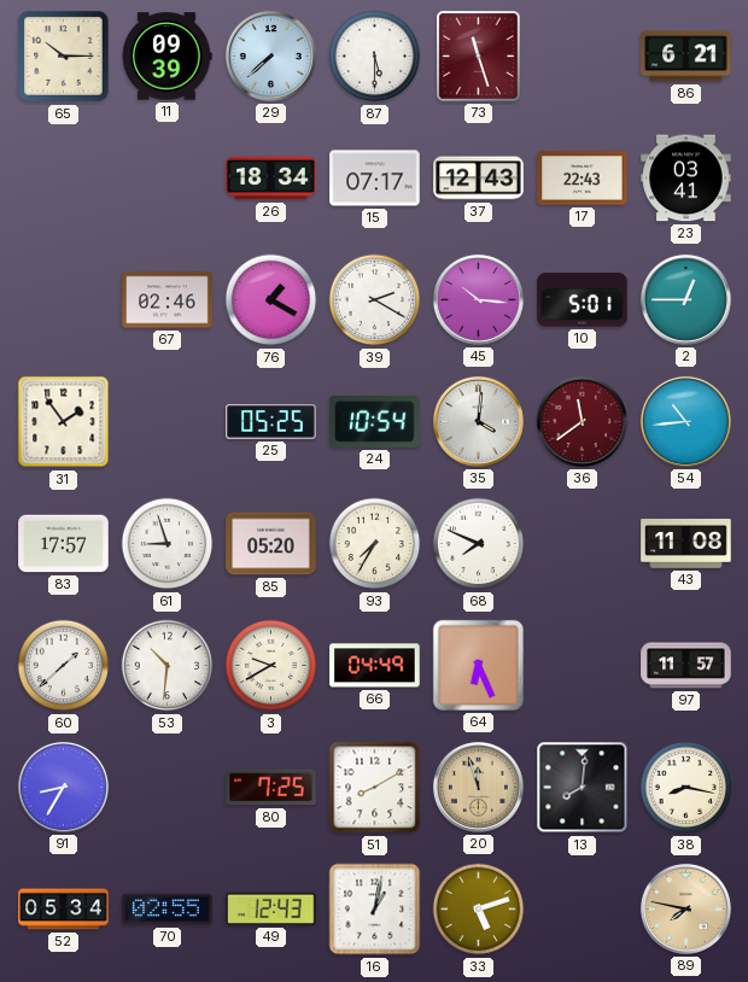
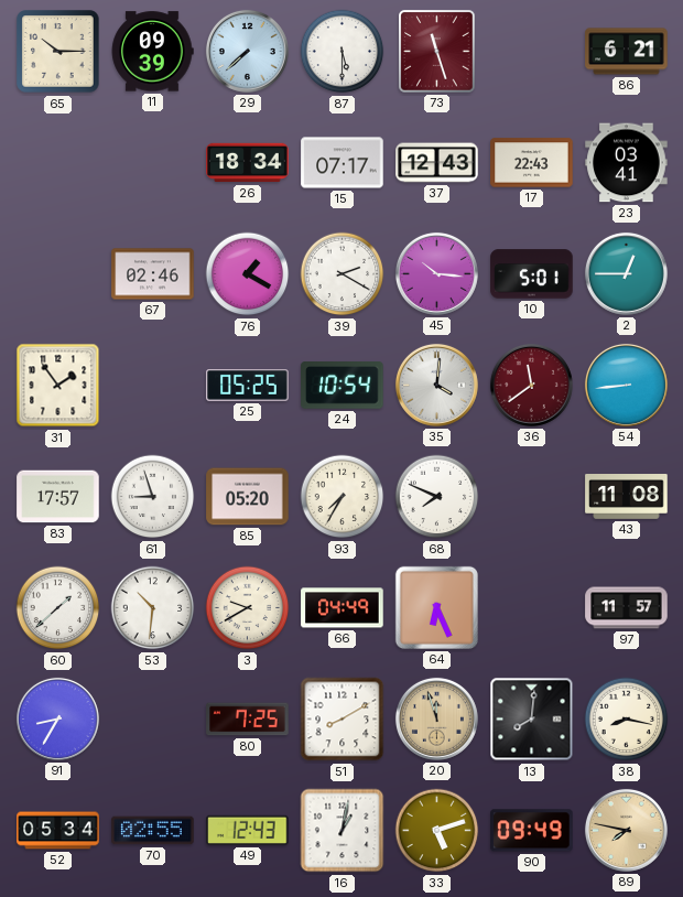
54: 10:44 -> 8:44
90: none -> 09:49
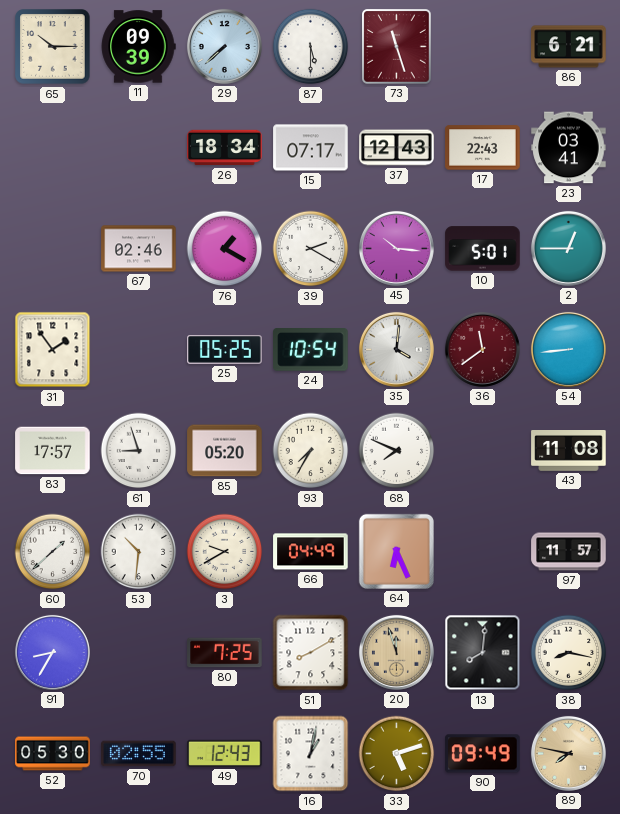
52: 05:34 -> 05:30
